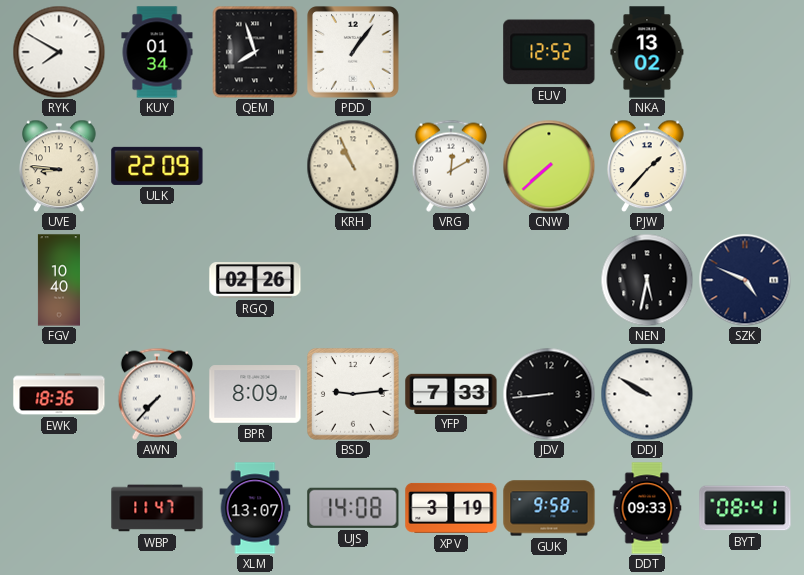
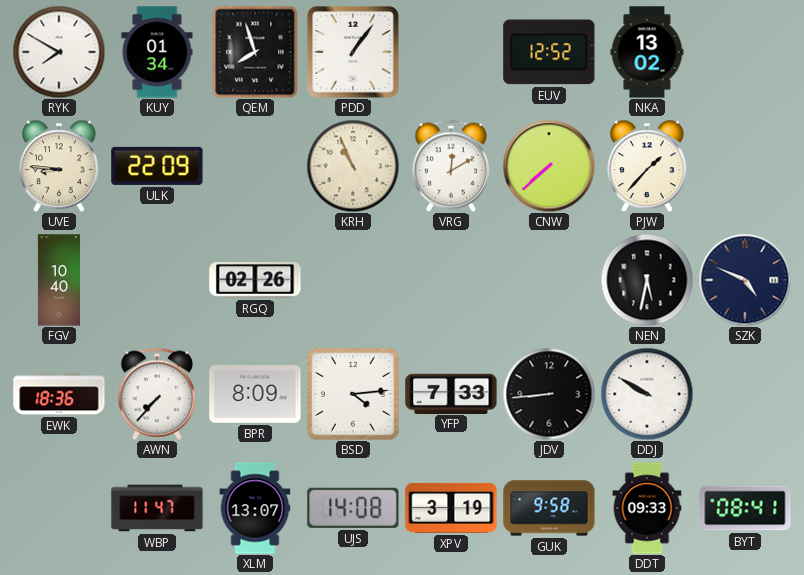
BSD: 9:14 -> 4:14
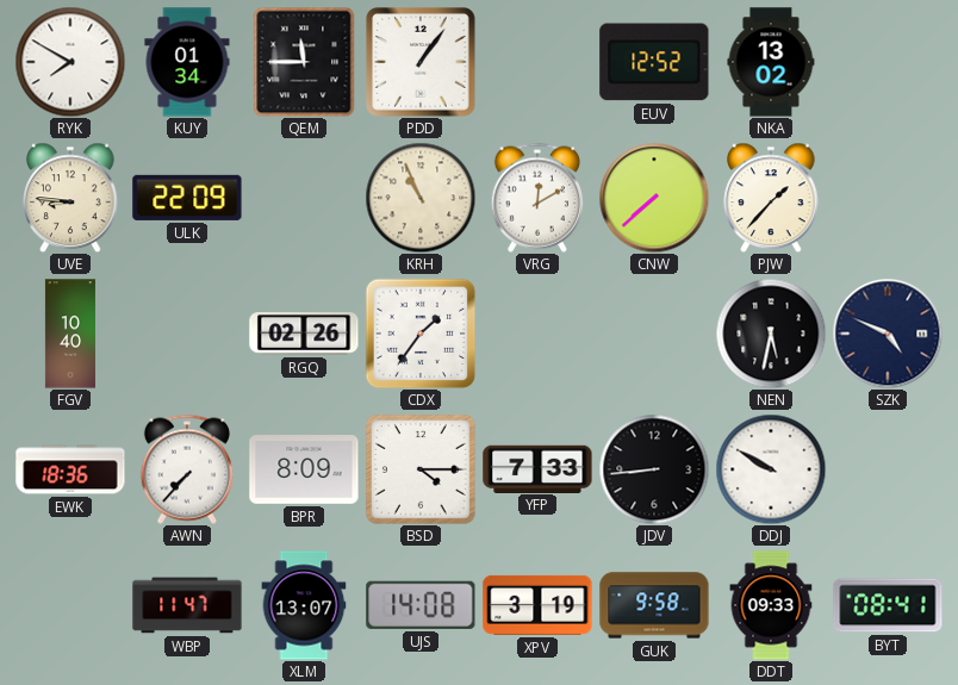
QEM: 7:57 -> 11:45
CDX: none -> 1:36
BSD: 4:14 -> 4:15
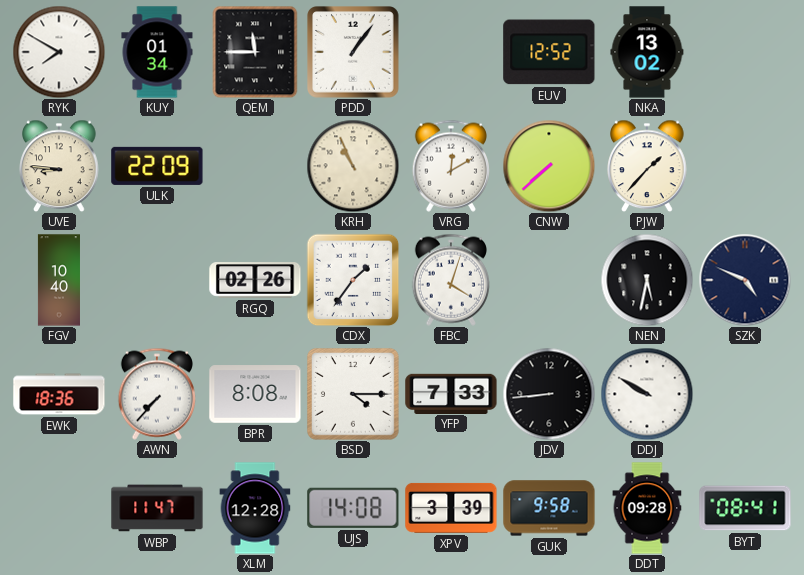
FBC: none -> 4:03
BPR: 8:09 -> 8:08
XLM: 13:07 -> 12:28
XPV: 3:19 -> 3:39
DDT: 09:33 -> 09:28
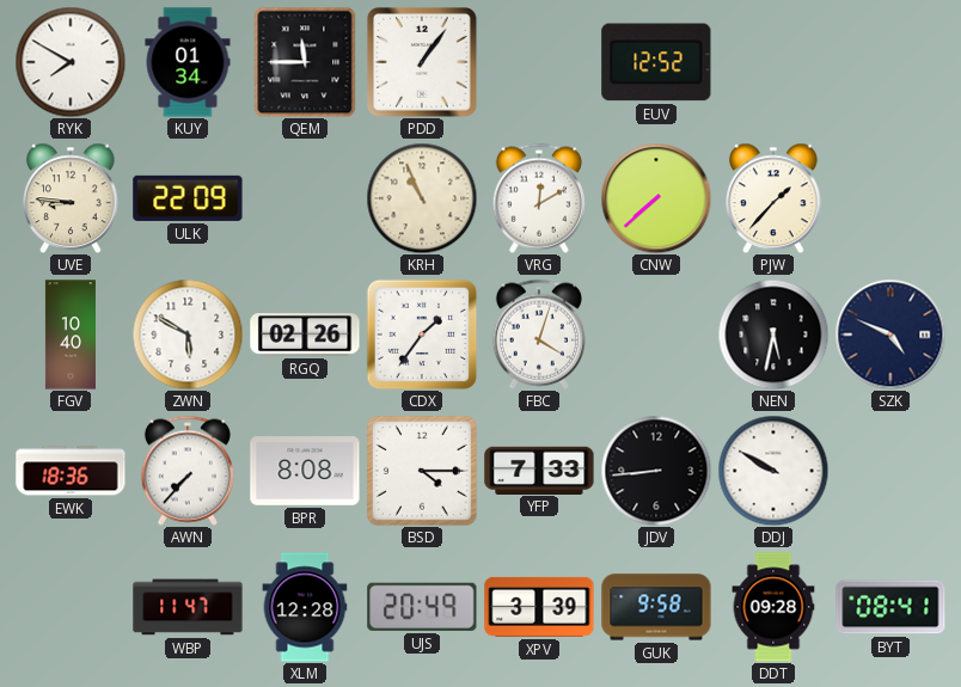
NKA: 13:02 -> none
ZWN: none -> 5:50
UJS: 14:08 -> 20:49
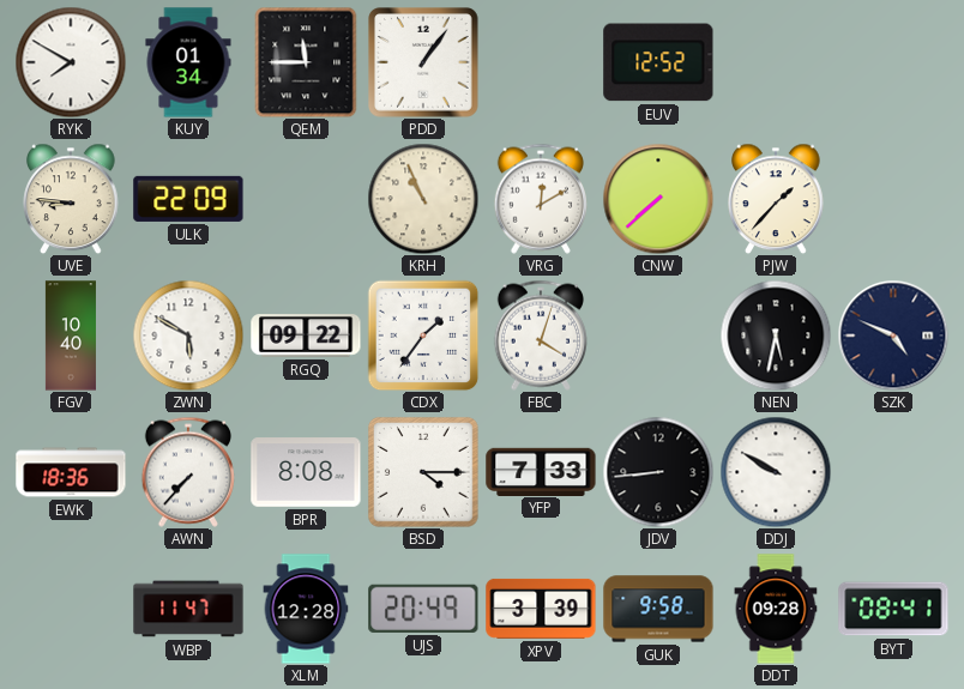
RGQ: 02:26 -> 09:22
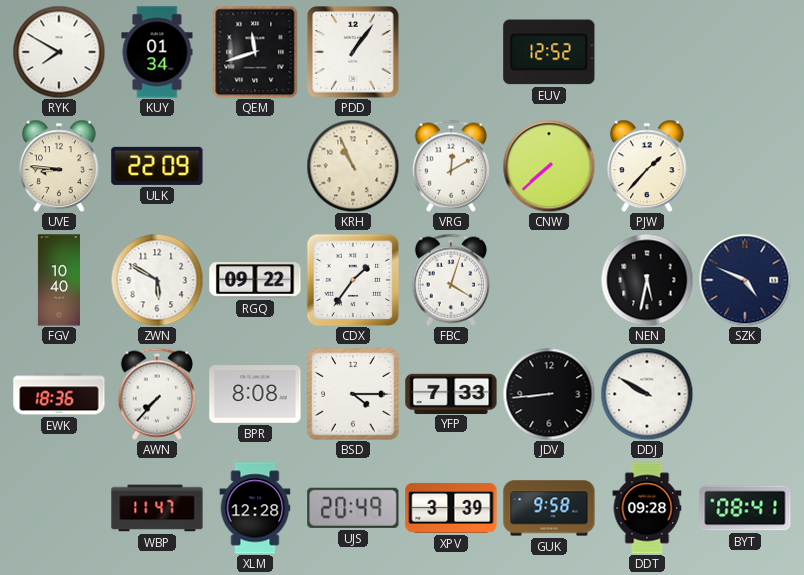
QEM: 11:45 -> 11:42
